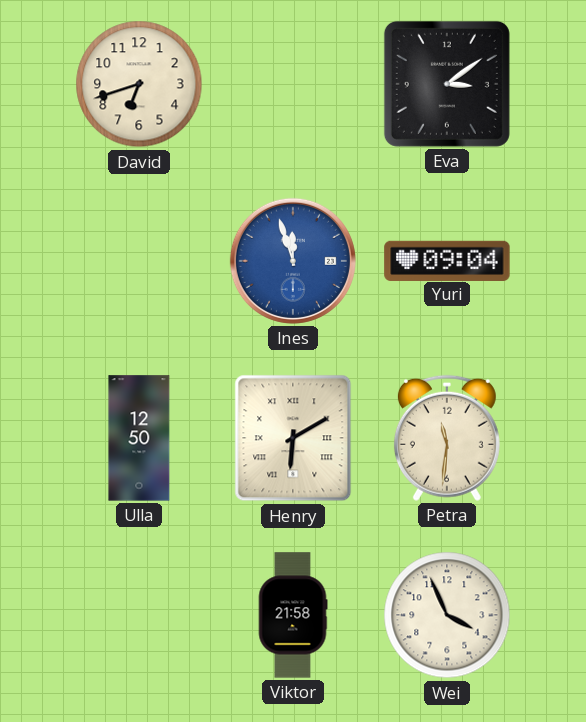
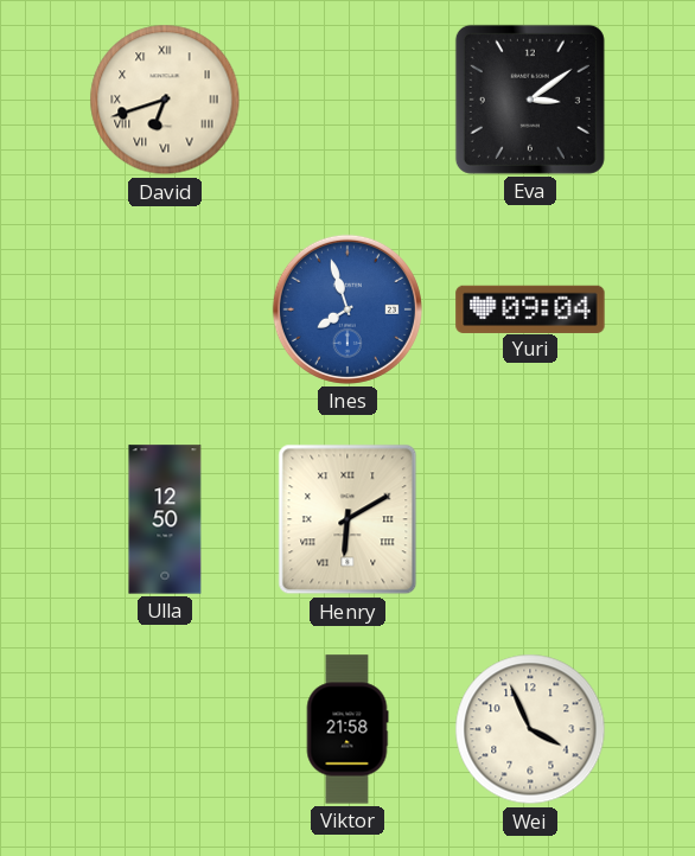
David numerals: Arabic -> Roman
Ines: 11:57 -> 7:57
Petra: 11:31 -> none
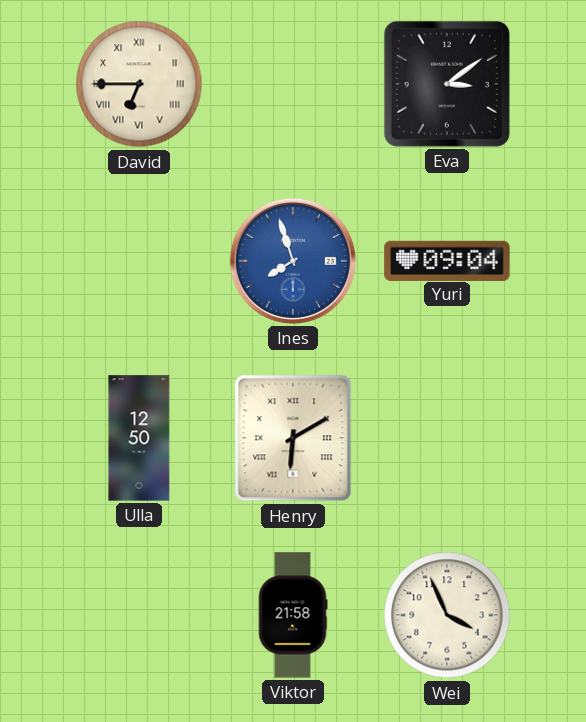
David: 6:42 -> 6:45
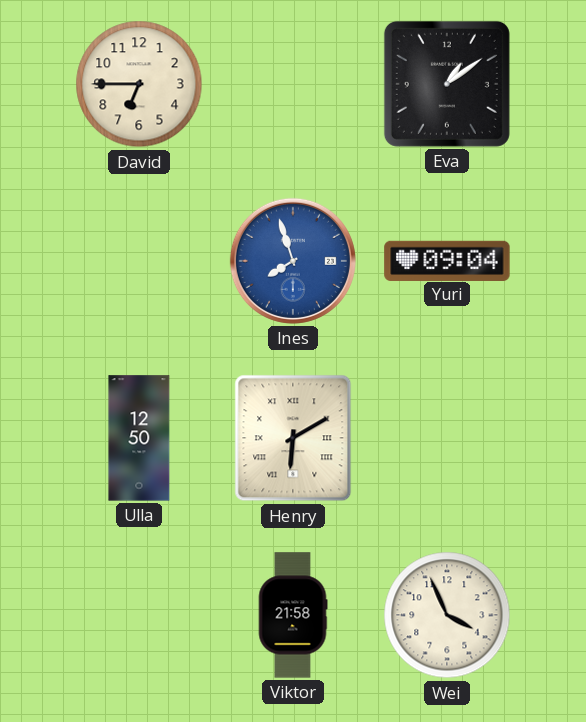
David numerals: Roman -> Arabic
Eva: 3:09 -> 1:09
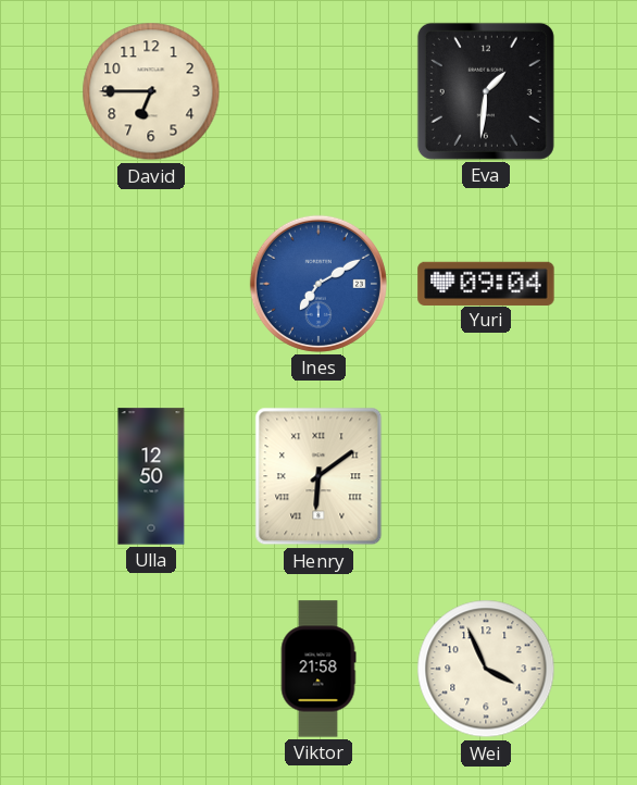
Eva: 1:09 -> 1:31
Ines: 7:57 -> 7:10
Henry: 6:10 -> 6:09
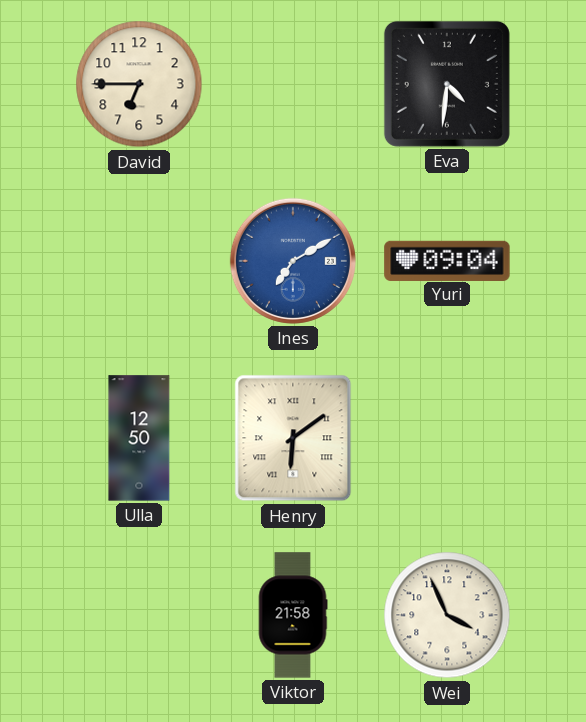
Eva: 1:31 -> 4:31
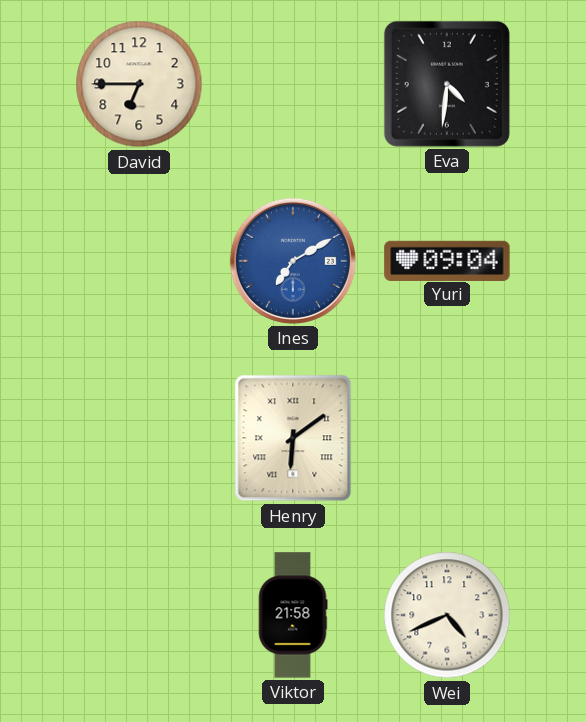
Ulla: 12:50 -> none
Wei: 3:56 -> 4:41
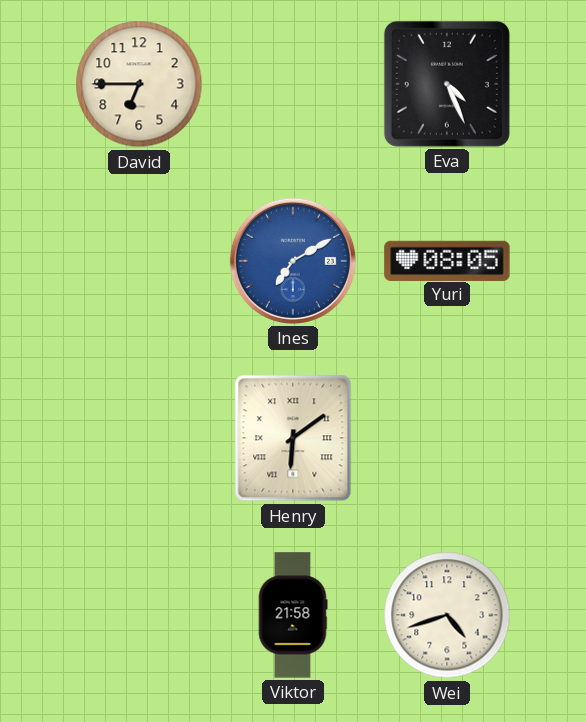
Eva: 4:31 -> 4:26
Yuri: 09:04 -> 08:05
Wei: 4:41 -> 4:42
